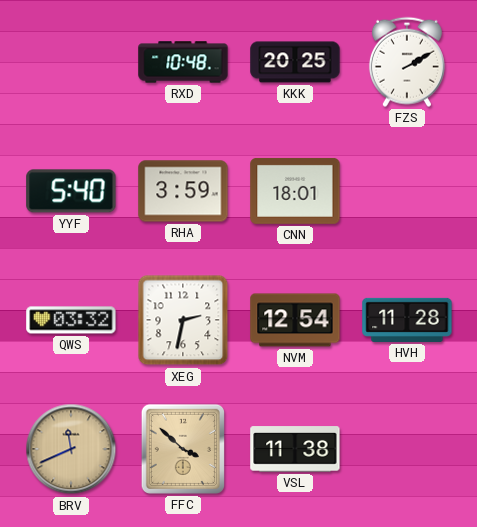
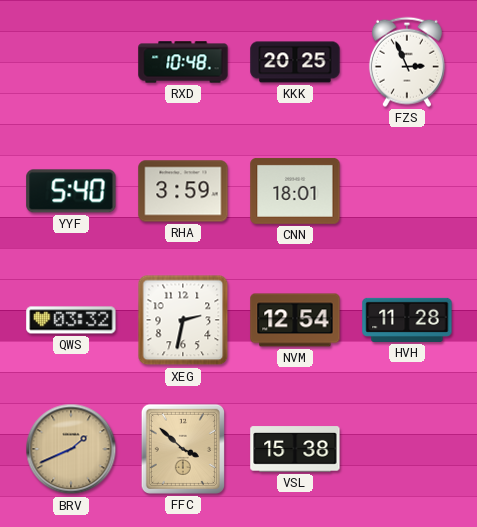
FZS: 2:10 -> 2:56
BRV: 11:41 -> 1:41
VSL: 11:38 -> 15:38
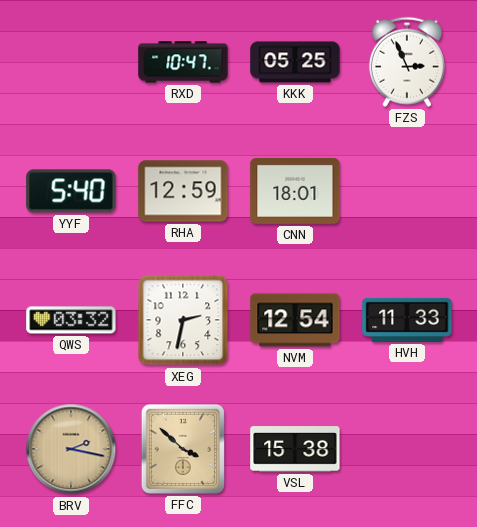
RXD: 10:48 -> 10:47
KKK: 20:25 -> 05:25
RHA: 3:59 -> 12:59
HVH: 11:28 -> 11:33
BRV: 1:41 -> 2:17
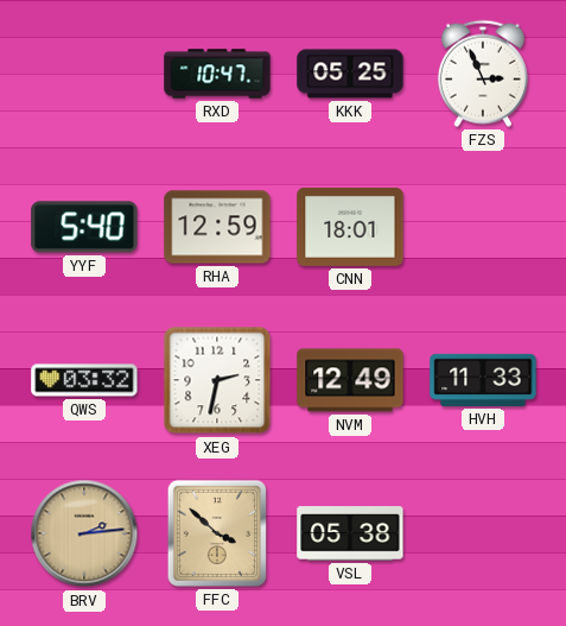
NVM: 12:54 -> 12:49
BRV: 2:17 -> 2:14
VSL: 15:38 -> 05:38
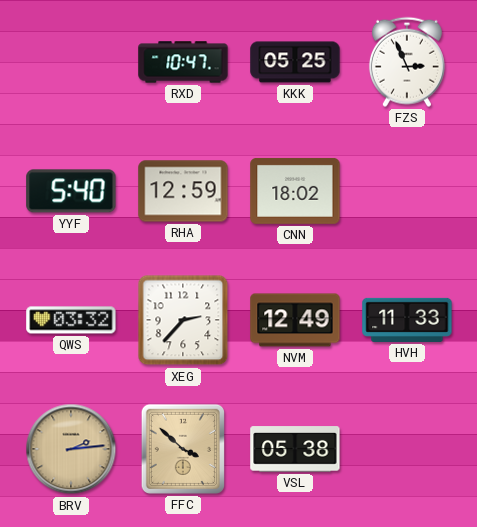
CNN: 18:01 -> 18:02
XEG: 2:32 -> 2:37
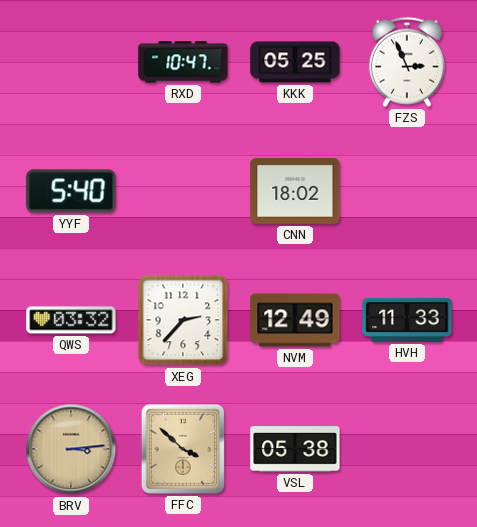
RHA: 12:59 -> none
BRV: 2:14 -> 3:14
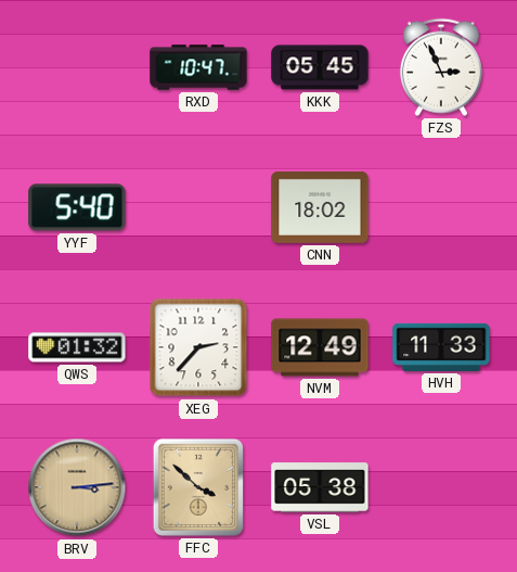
KKK: 05:25 -> 05:45
QWS: 03:32 -> 01:32
